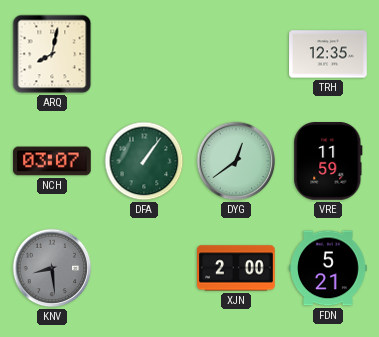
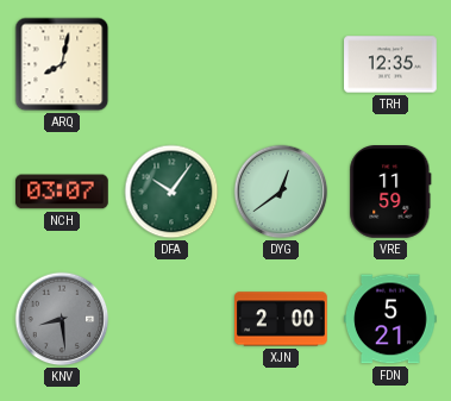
DFA: 1:06 -> 10:06
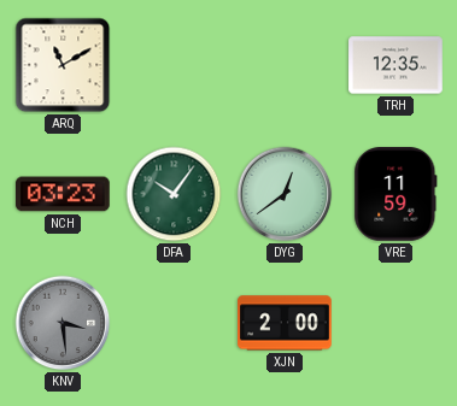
ARQ: 8:02 -> 11:10
NCH: 03:07 -> 03:23
KNV: 8:29 -> 3:29
FDN: 5:21 -> none
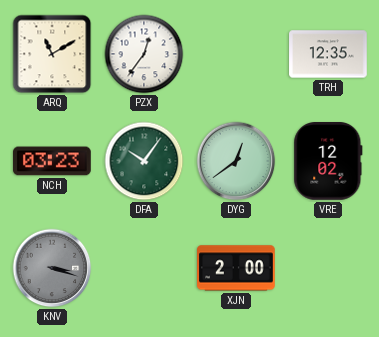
PZX: none -> 12:36
VRE: 11:59 -> 12:02
KNV: 3:29 -> 3:18
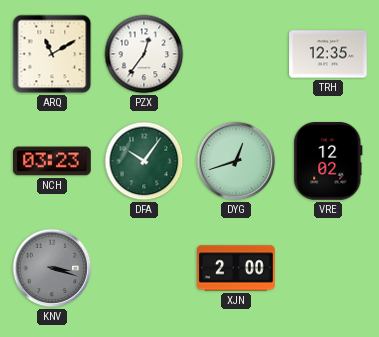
DYG: 12:39 -> 12:42
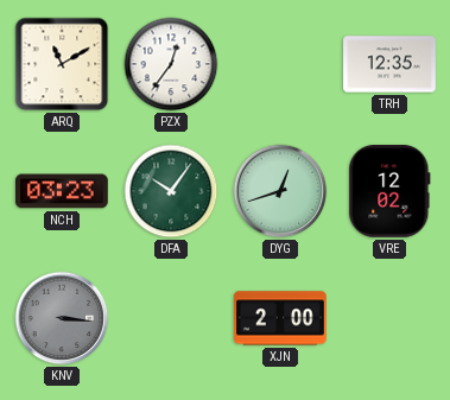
KNV: 3:18 -> 3:16
